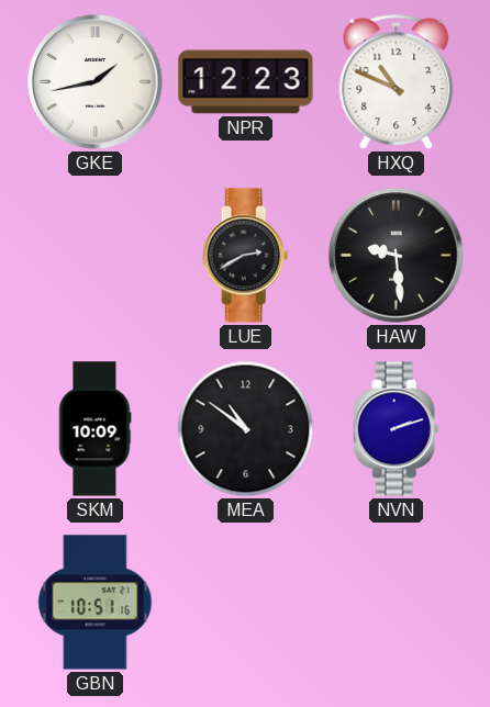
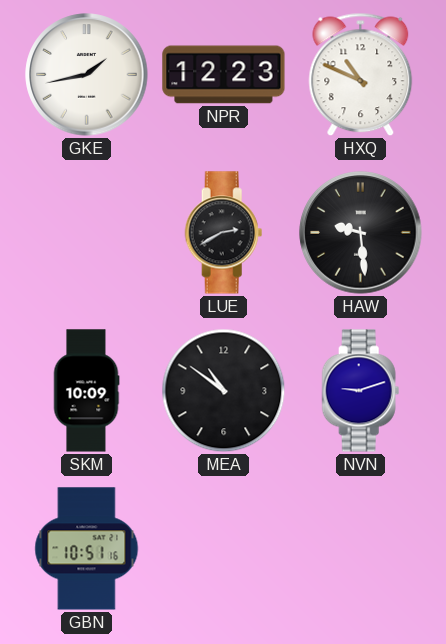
NVN: 2:12 -> 9:12
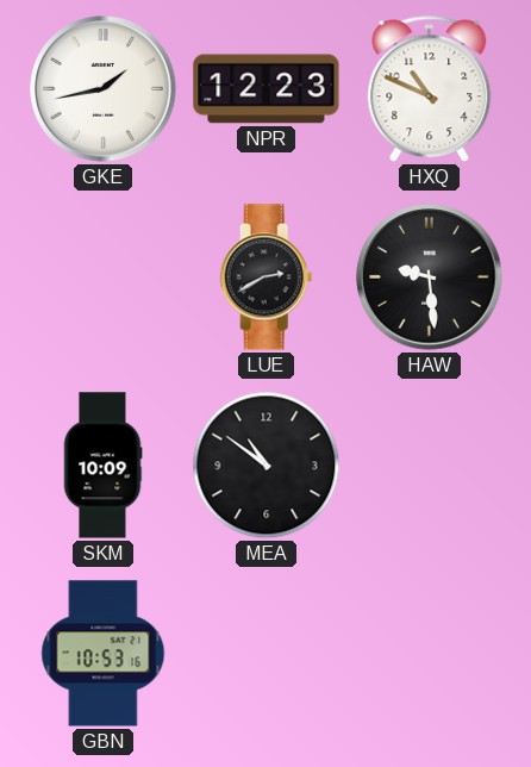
NVN: 9:12 -> none
GBN: 10:51 -> 10:53
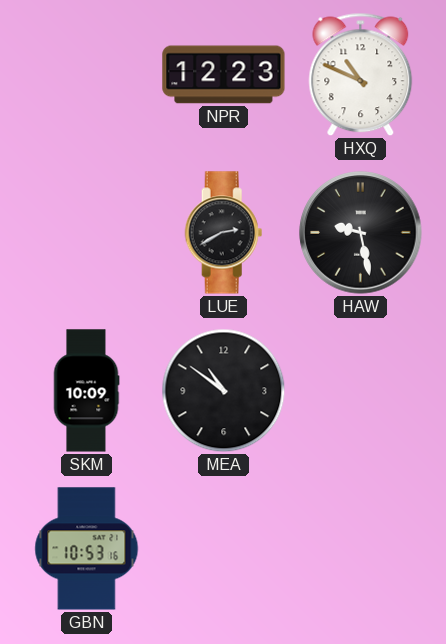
GKE: 1:43 -> none
HAW: 9:29 -> 9:28
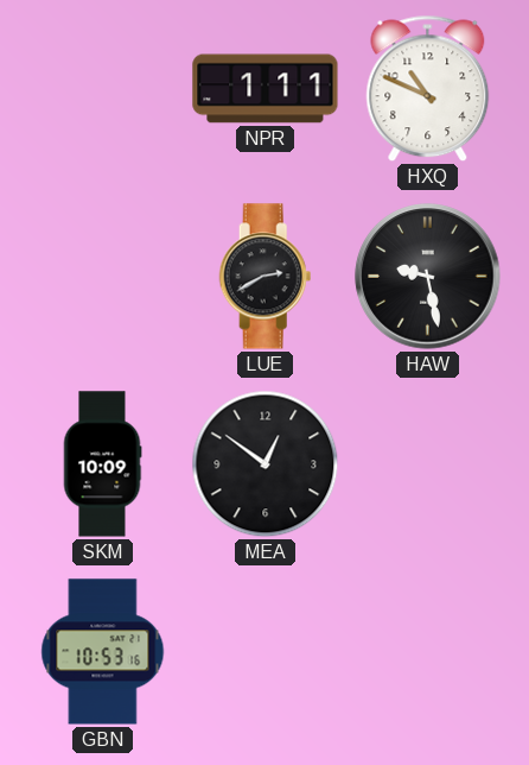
NPR: 12:23 -> 1:11
MEA: 10:51 -> 12:51
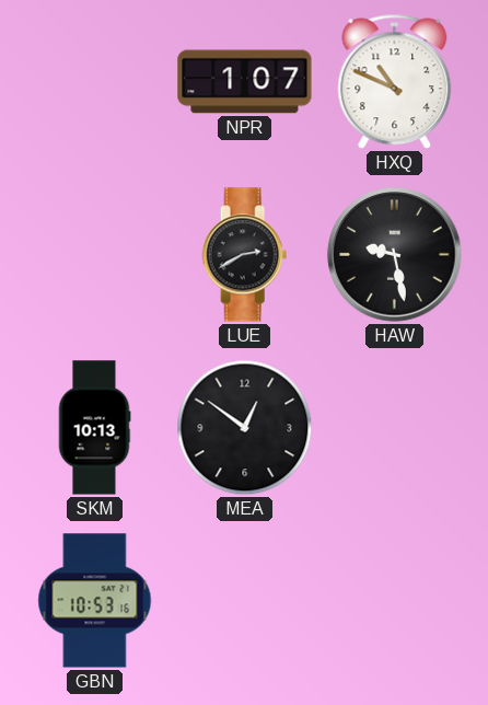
NPR: 1:11 -> 1:07
SKM: 10:09 -> 10:13
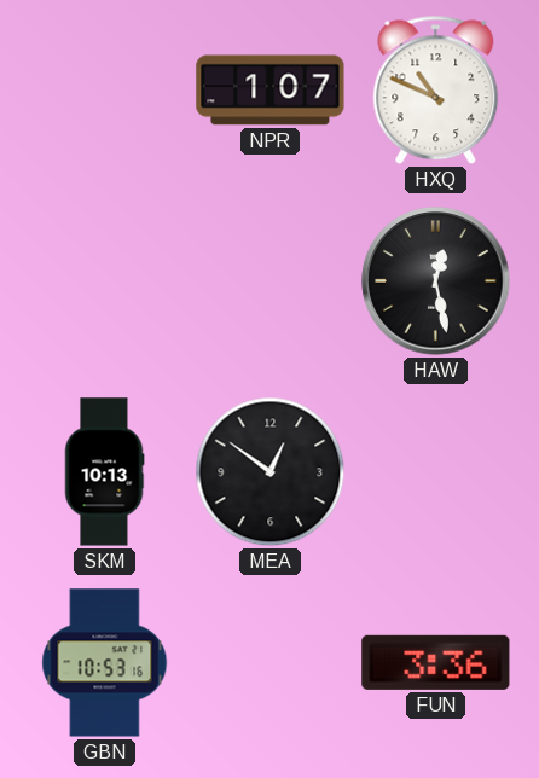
LUE: 2:40 -> none
HAW: 9:28 -> 12:28
FUN: none -> 3:36
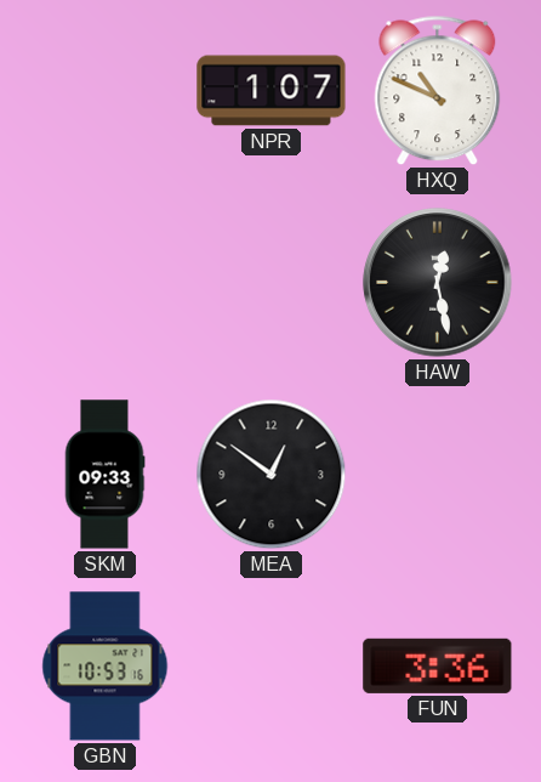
SKM: 10:13 -> 09:33
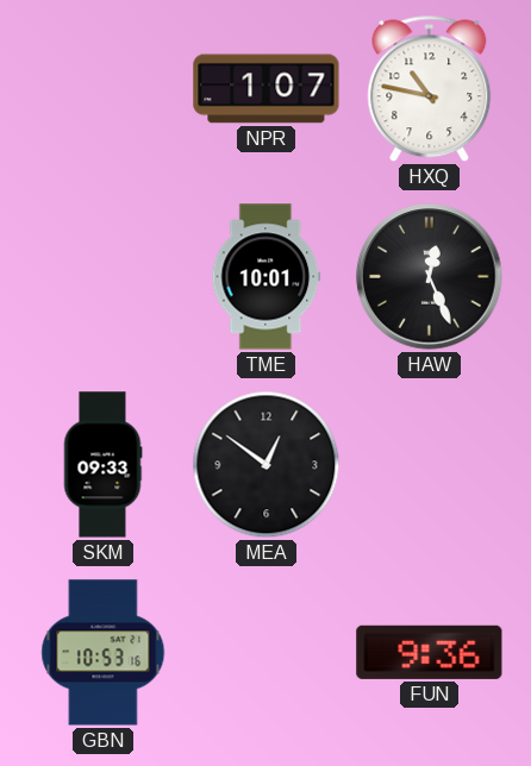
HXQ: 10:49 -> 10:47
TME: none -> 10:01
HAW: 12:28 -> 12:26
FUN: 3:36 -> 9:36
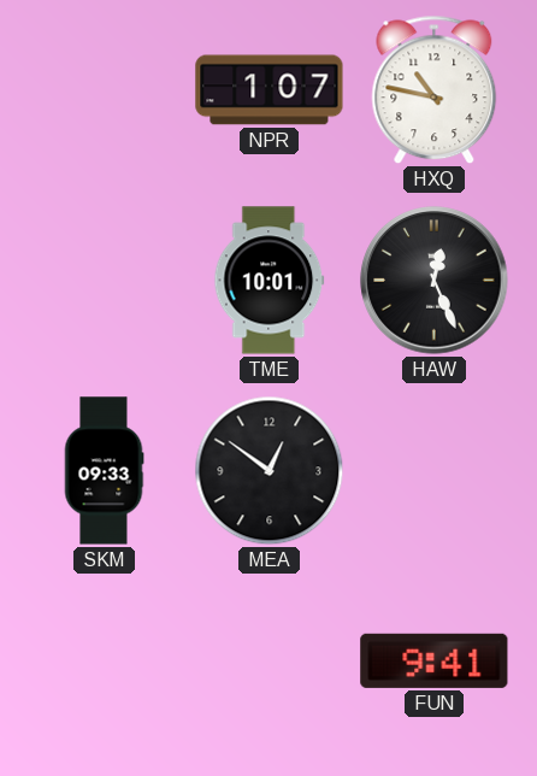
GBN: 10:53 -> none
FUN: 9:36 -> 9:41
